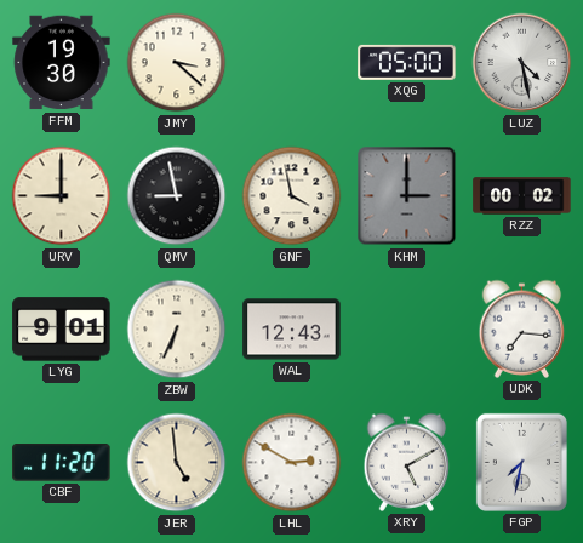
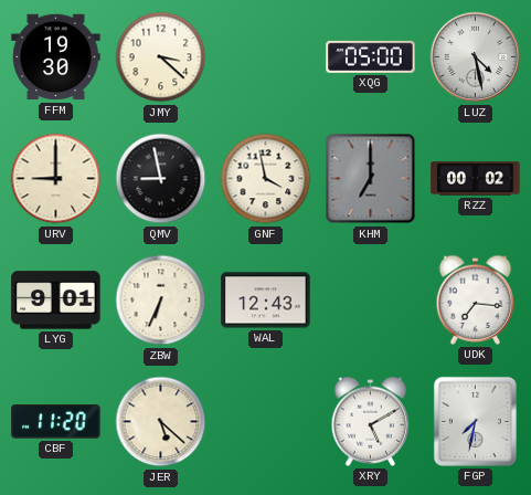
KHM: 3:00 -> 7:00
JER: 4:59 -> 5:22
LHL: 2:50 -> none
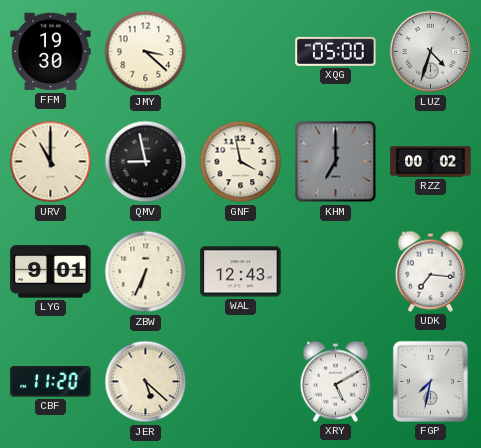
LUZ: 4:28 -> 4:33
URV: 9:00 -> 11:00
